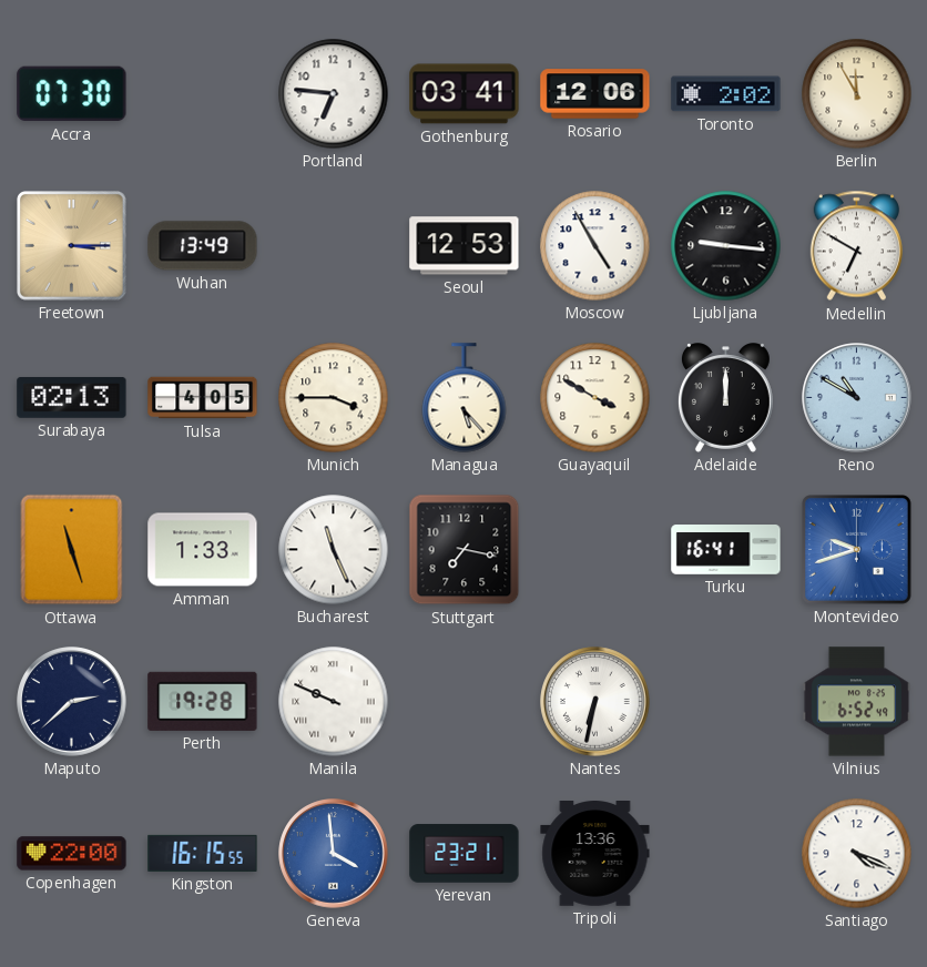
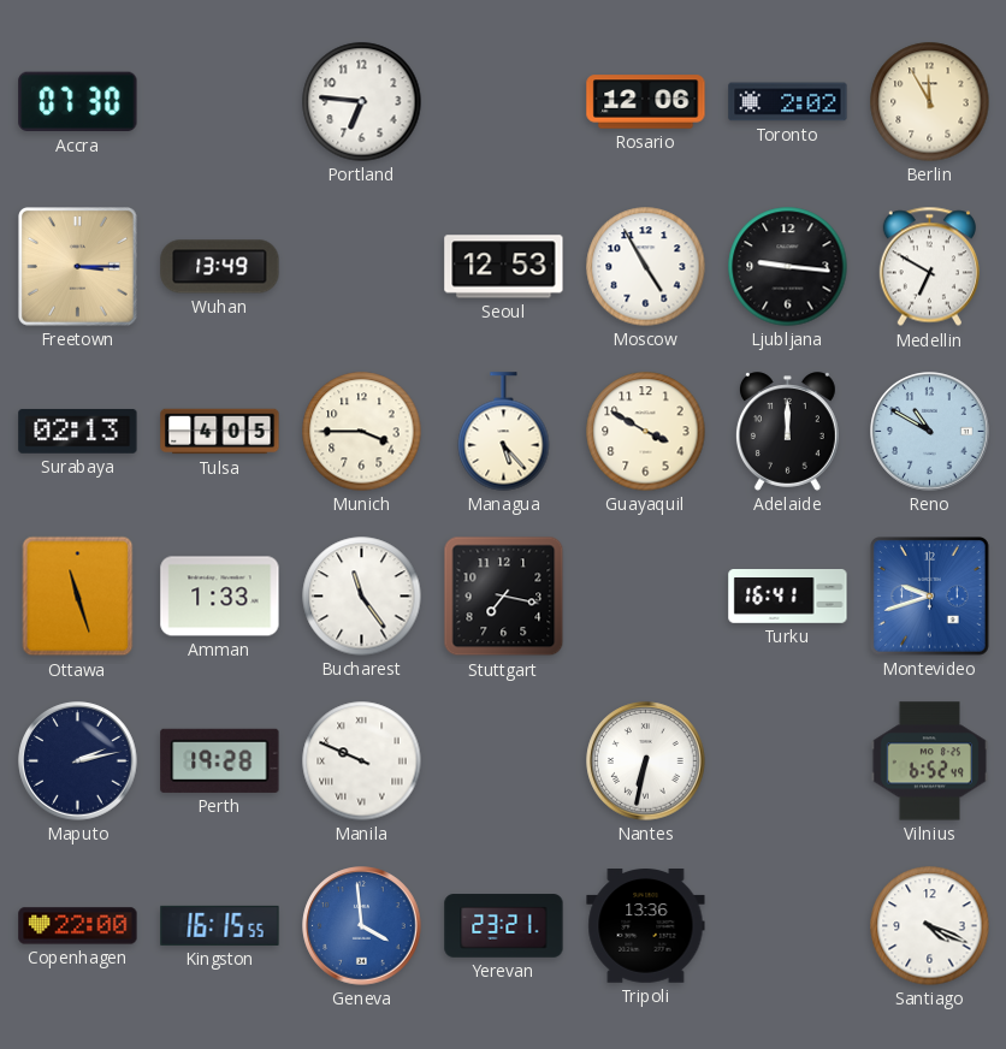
Gothenburg: 03:41 -> none
Bucharest: 11:26 -> 11:24
Maputo: 2:38 -> 2:13
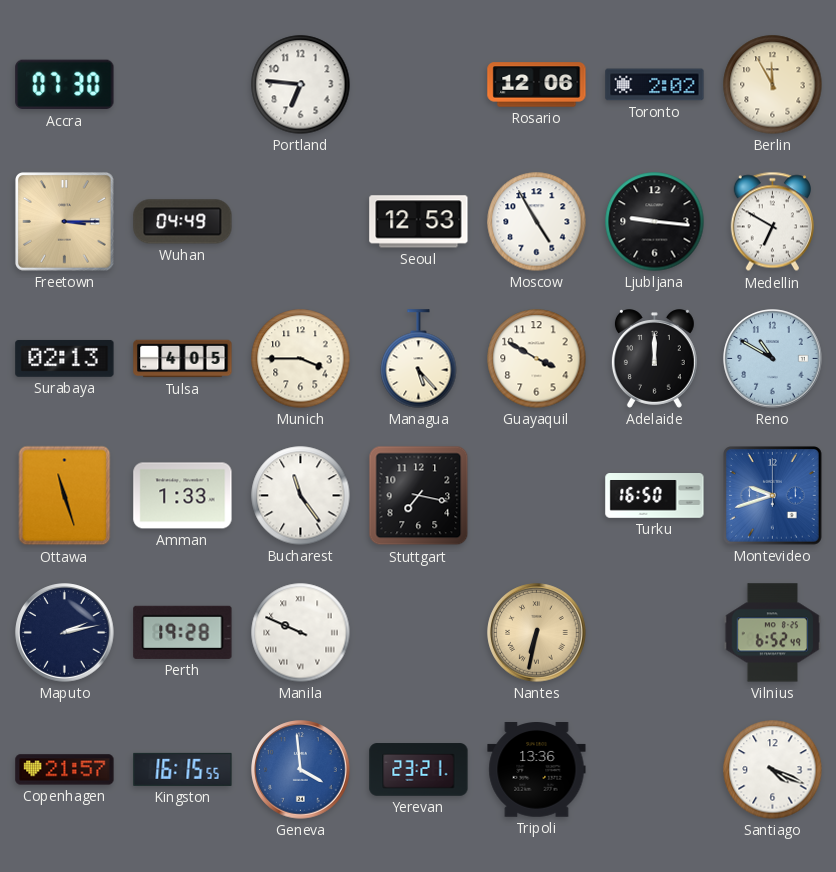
Wuhan: 13:49 -> 04:49
Turku: 16:41 -> 16:50
Nantes dial: white -> champagne
Copenhagen: 22:00 -> 21:57
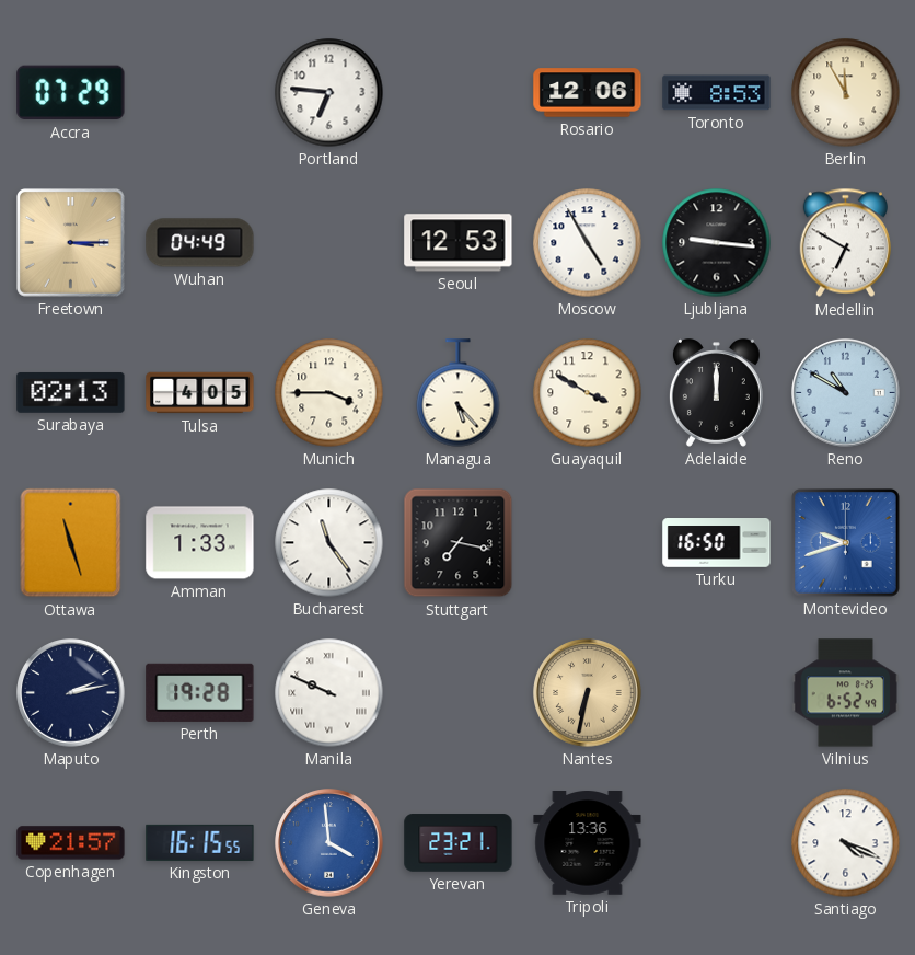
Accra: 07:30 -> 07:29
Toronto: 2:02 -> 8:53
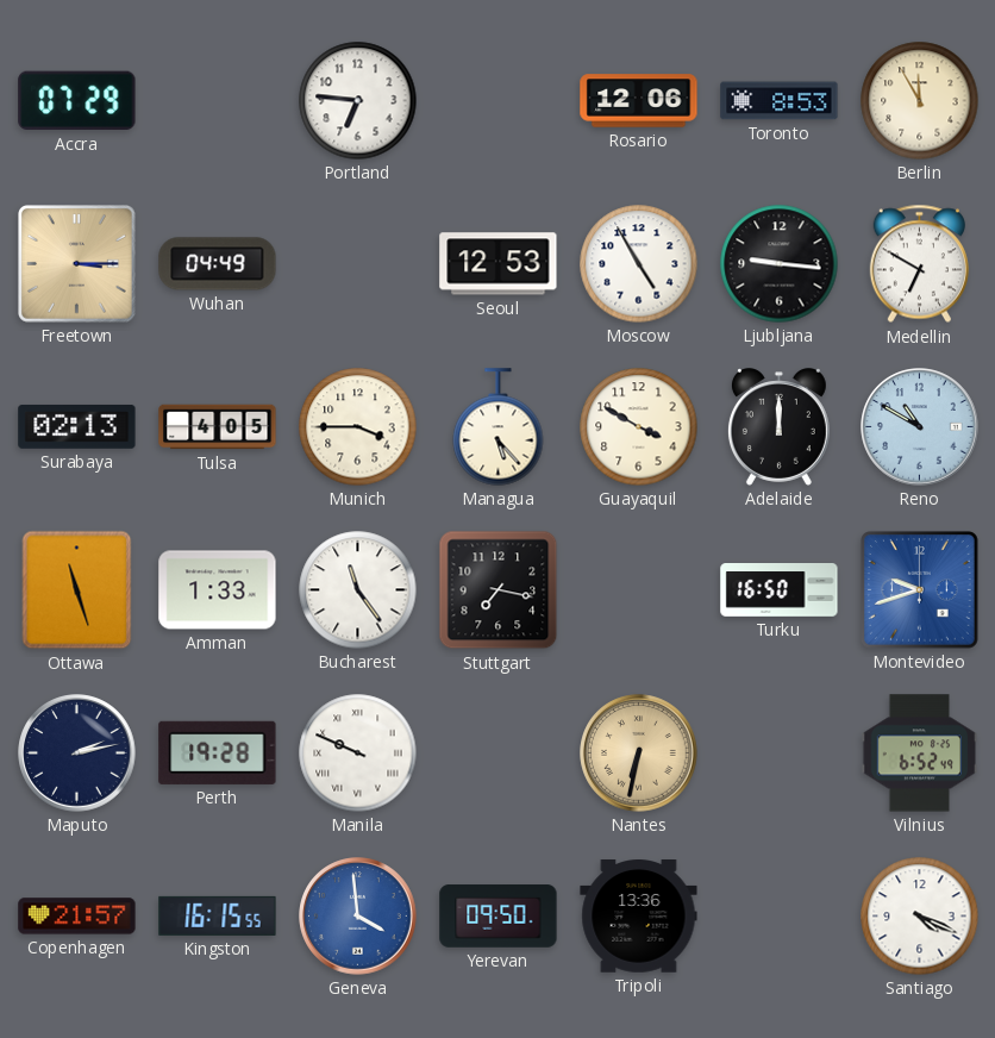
Yerevan: 23:21 -> 09:50
